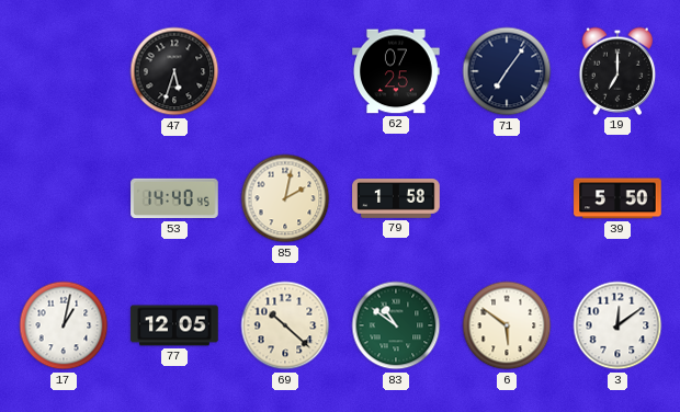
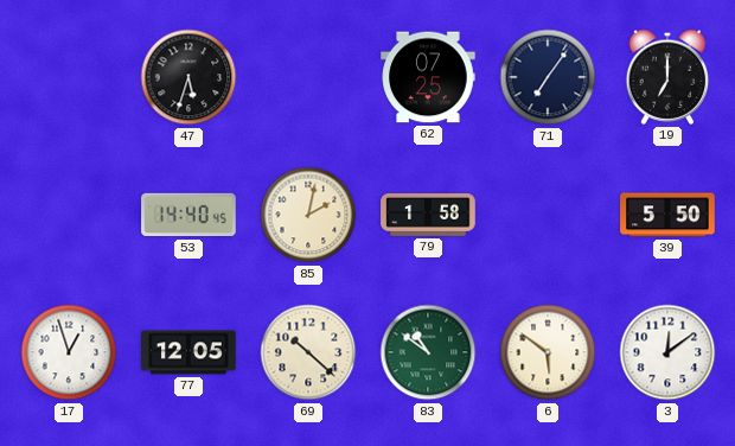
17: 1:02 -> 12:57
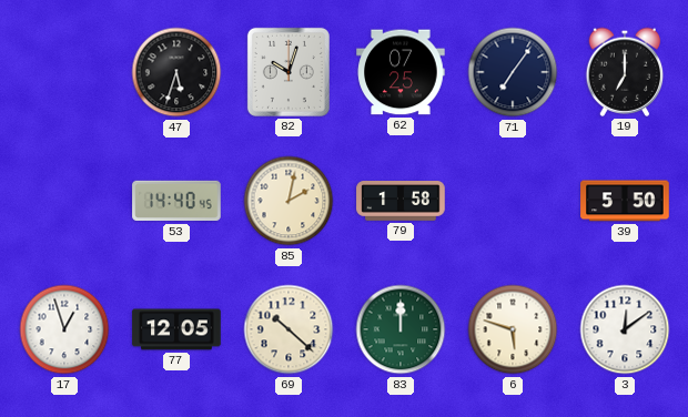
82: none -> 10:03
83: 10:51 -> 12:00
6: 5:51 -> 5:48
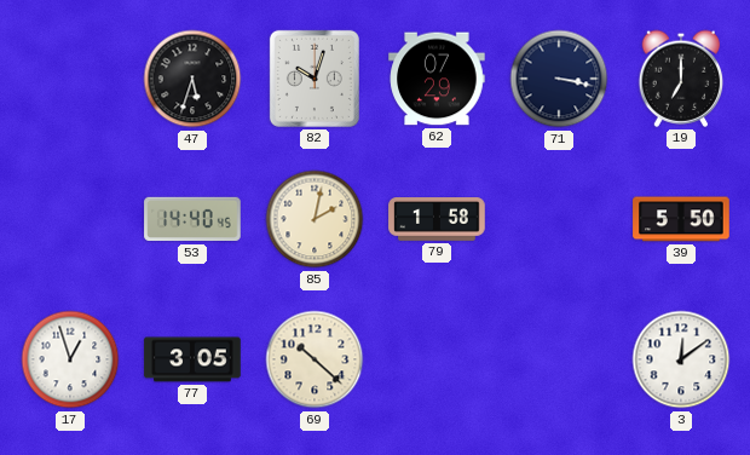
62: 07:25 -> 07:29
71: 7:06 -> 3:17
77: 12:05 -> 3:05
83: 12:00 -> none
6: 5:48 -> none
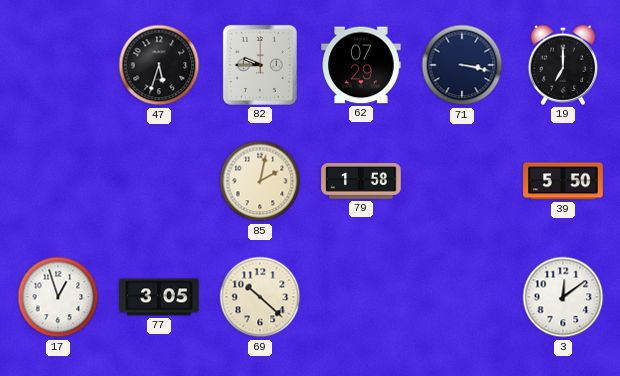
82: 10:03 -> 9:45
53: 14:40 -> none
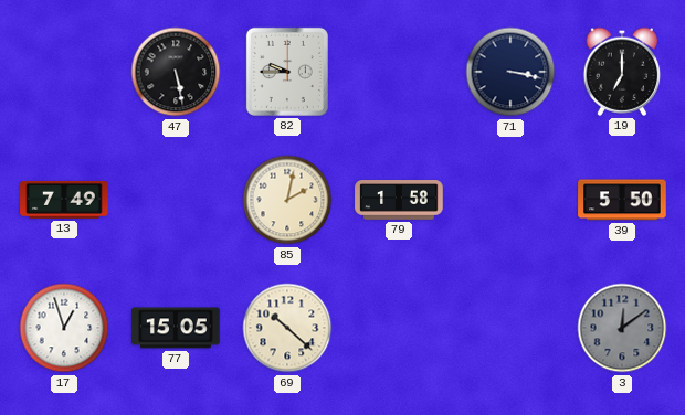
47: 5:33 -> 5:28
62: 07:29 -> none
13: none -> 7:49
77: 3:05 -> 15:05
3 dial: white -> grey
